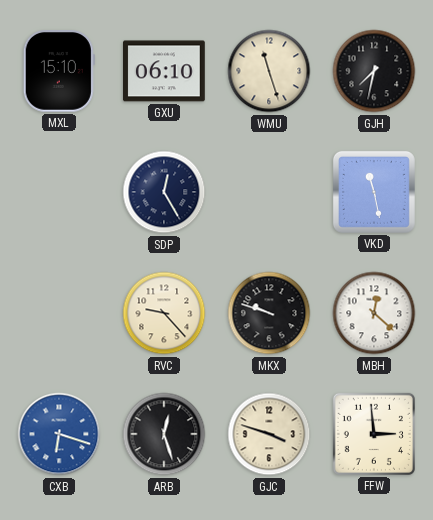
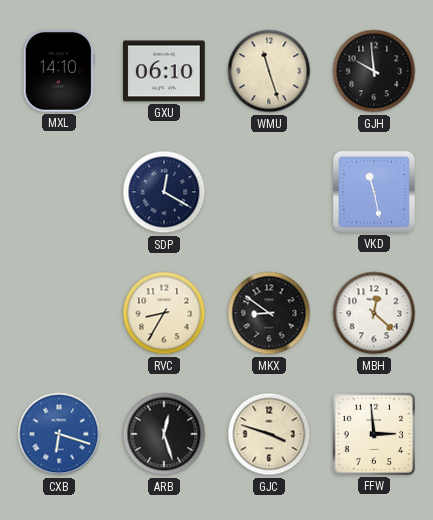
MXL: 15:10 -> 14:10
GJH: 7:32 -> 9:59
SDP: 12:25 -> 12:20
RVC: 9:23 -> 8:35
MKX: 9:48 -> 8:51
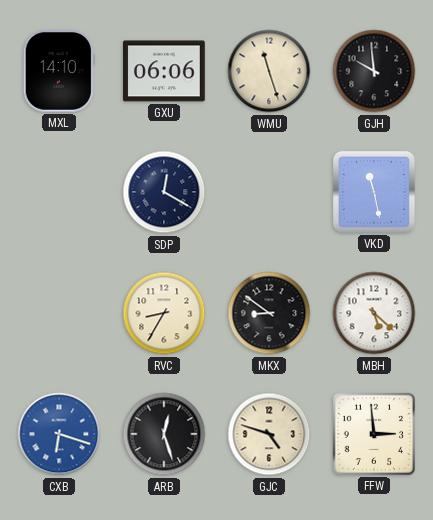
GXU: 06:10 -> 06:06
MBH: 12:22 -> 5:22
GJC: 3:48 -> 4:48
